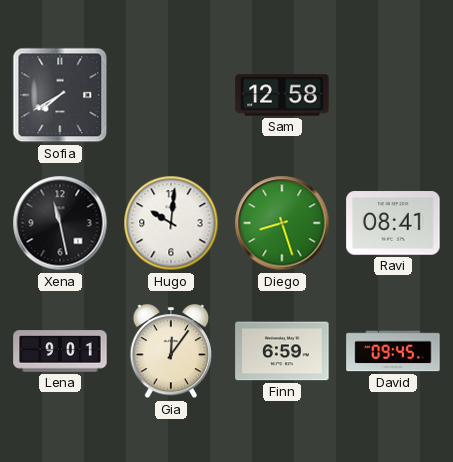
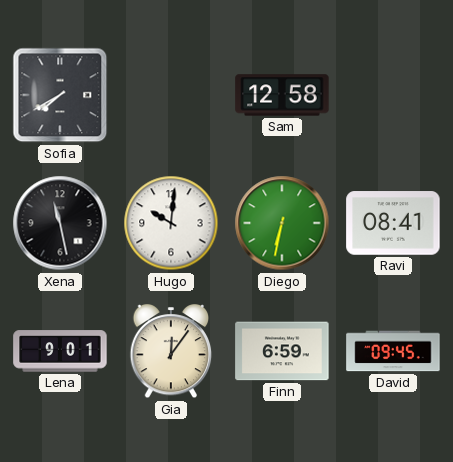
Diego: 8:27 -> 6:32
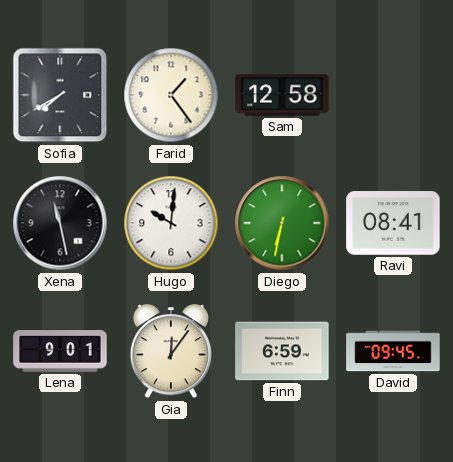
Farid: none -> 1:24
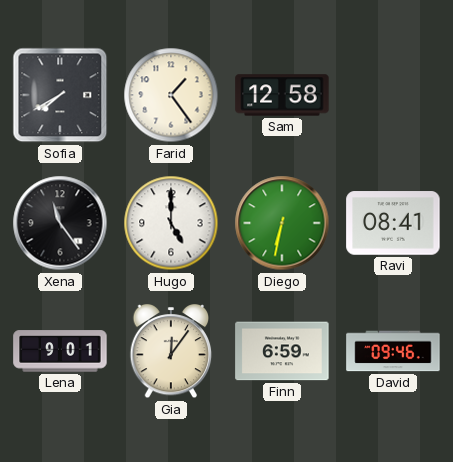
Xena: 11:28 -> 11:24
Hugo: 10:01 -> 5:00
David: 09:45 -> 09:46
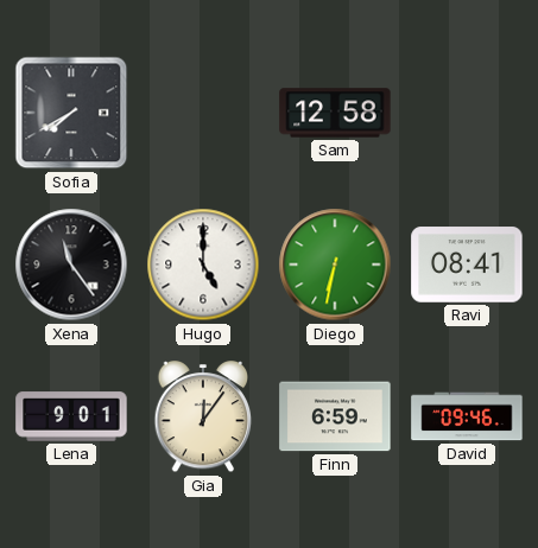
Farid: 1:24 -> none
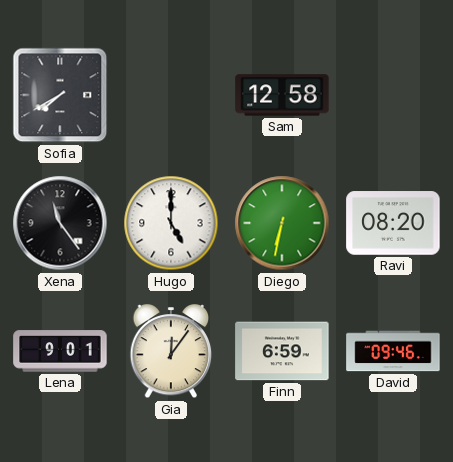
Ravi: 08:41 -> 08:20
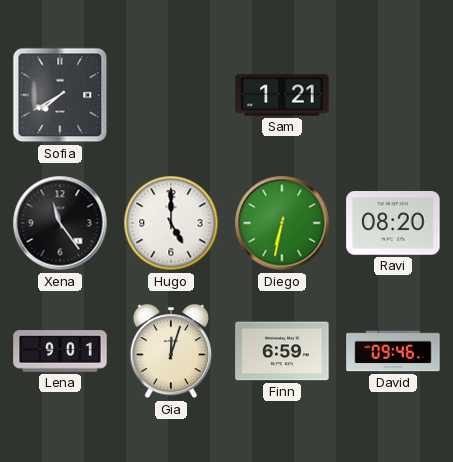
Sam: 12:58 -> 1:21
Gia: 12:06 -> 12:03
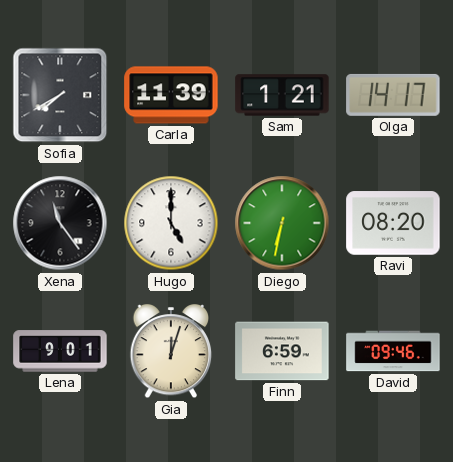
Carla: none -> 11:39
Olga: none -> 14:17
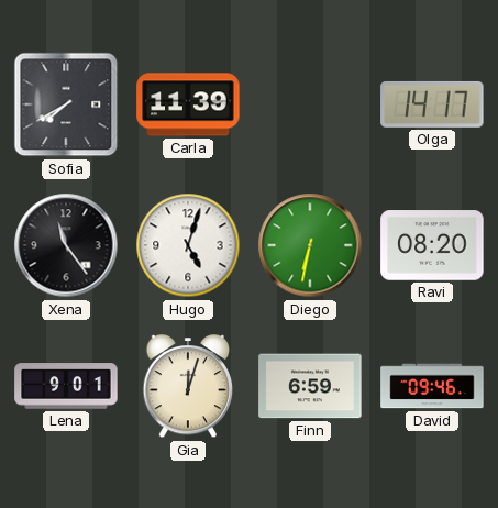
Sam: 1:21 -> none
Hugo: 5:00 -> 5:03
